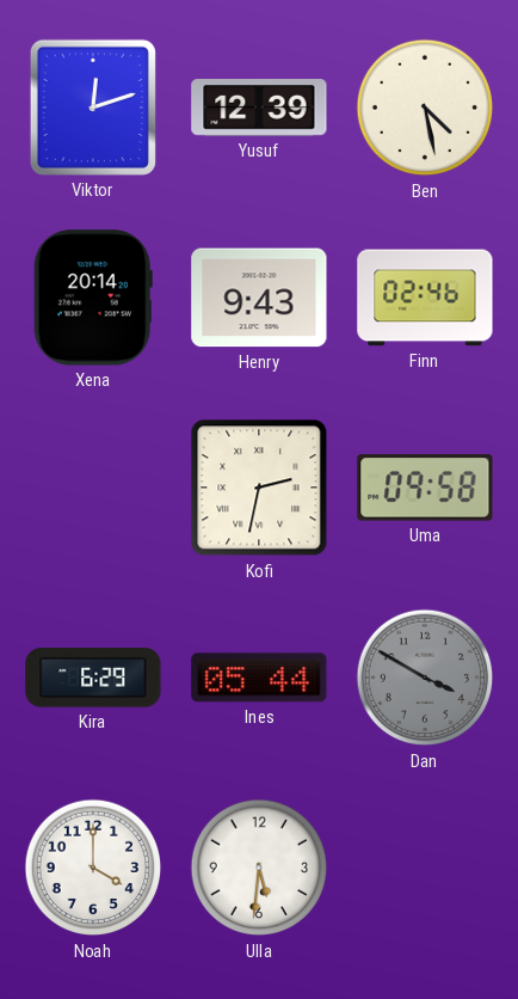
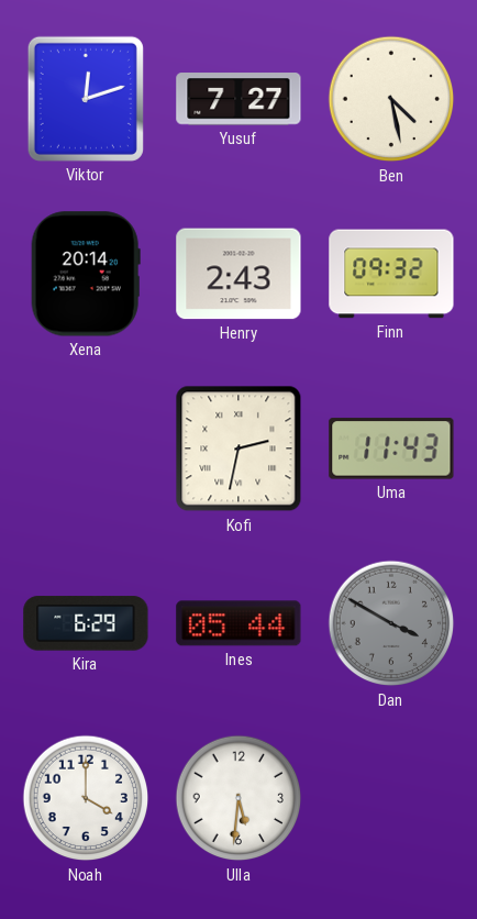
Yusuf: 12:39 -> 7:27
Henry: 9:43 -> 2:43
Finn: 02:46 -> 09:32
Uma: 09:58 -> 11:43
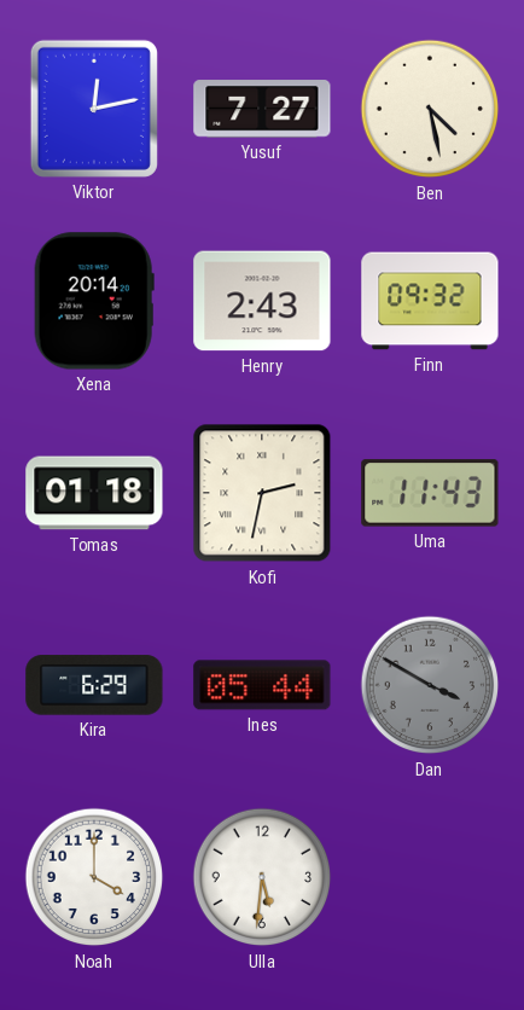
Viktor: 12:12 -> 12:13
Tomas: none -> 01:18
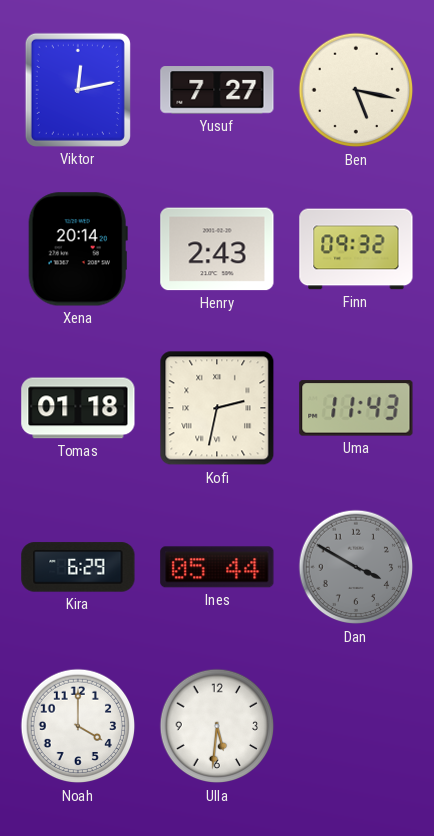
Ben: 4:28 -> 5:17
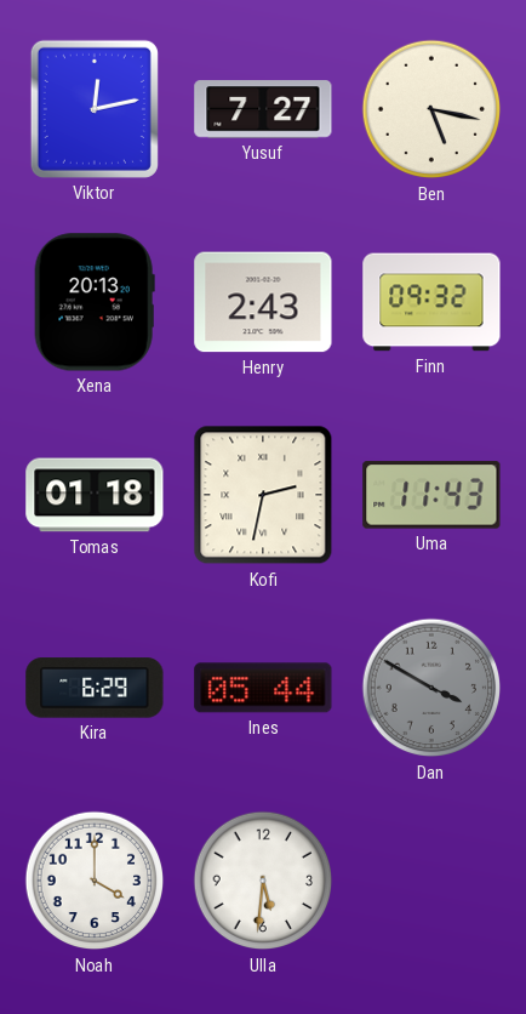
Xena: 20:14 -> 20:13
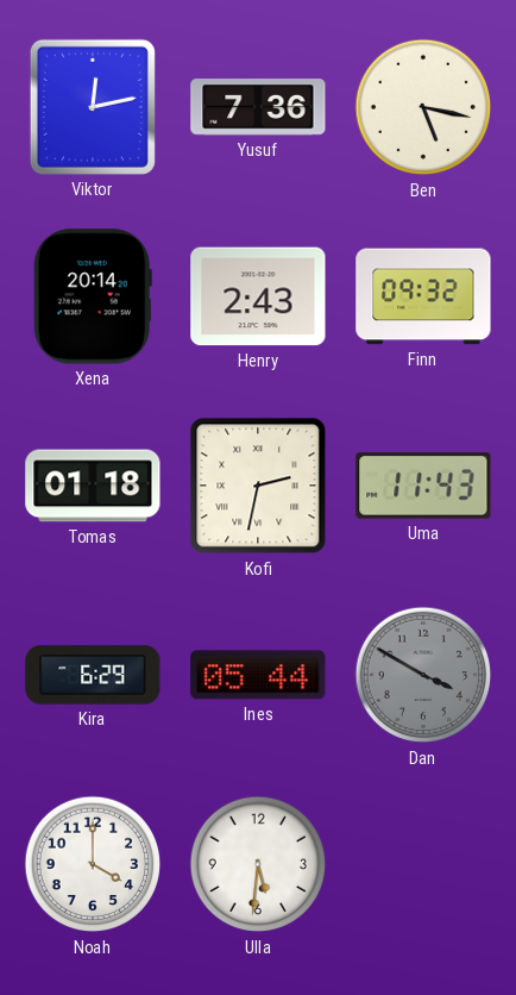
Yusuf: 7:27 -> 7:36
Xena: 20:13 -> 20:14
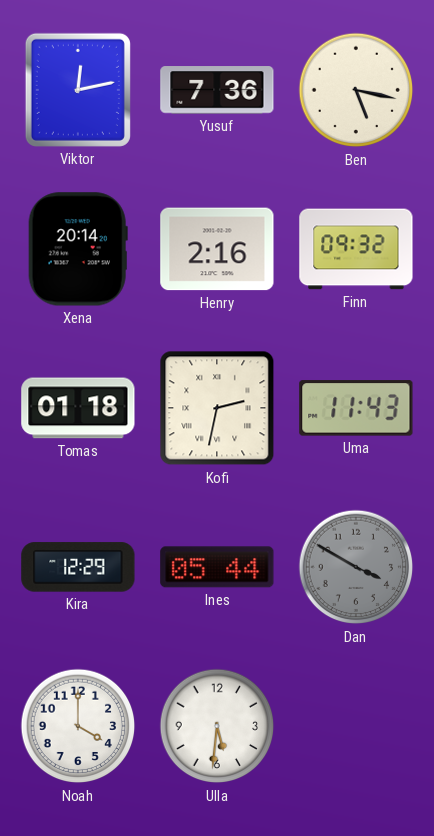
Henry: 2:43 -> 2:16
Kira: 6:29 -> 12:29
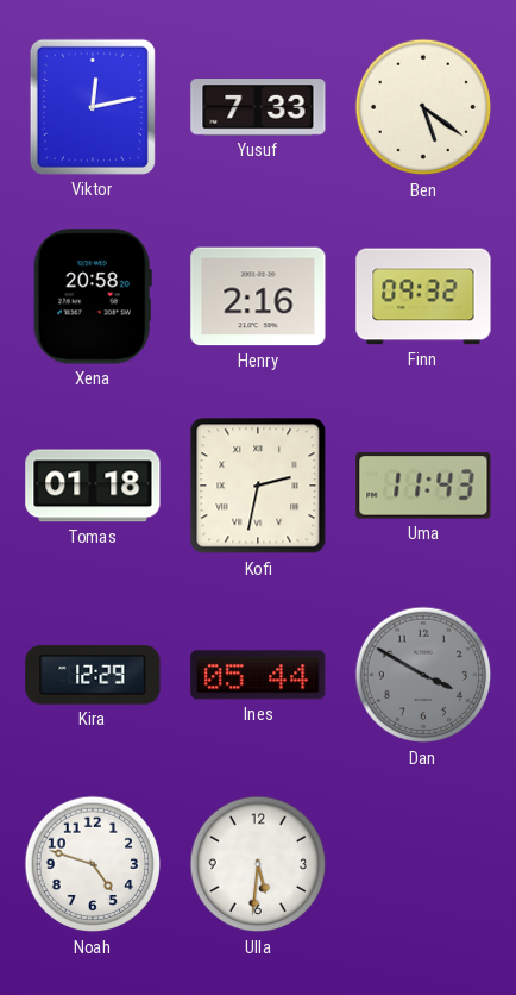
Yusuf: 7:36 -> 7:33
Ben: 5:17 -> 5:21
Xena: 20:14 -> 20:58
Noah: 4:00 -> 4:48
